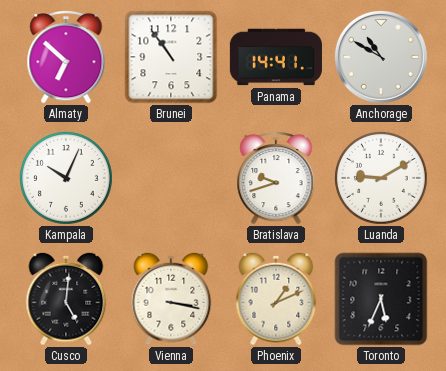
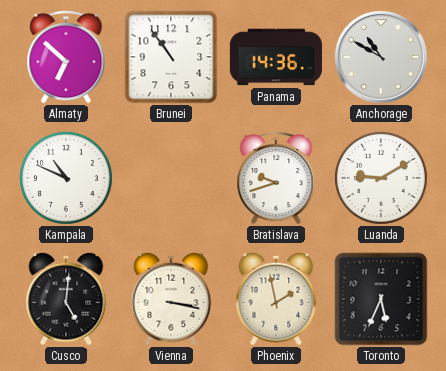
Panama: 14:41 -> 14:36
Kampala: 10:04 -> 10:49
Phoenix: 1:11 -> 1:58
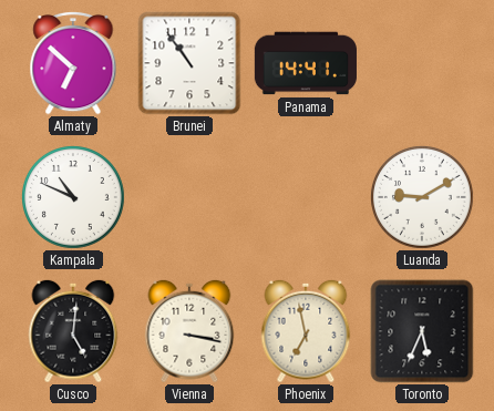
Panama: 14:36 -> 14:41
Anchorage: 10:50 -> none
Bratislava: 9:42 -> none
Phoenix: 1:58 -> 6:58
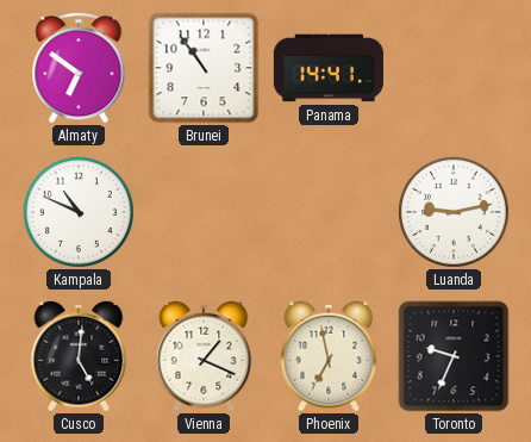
Almaty: 6:52 -> 6:51
Luanda: 9:10 -> 9:13
Vienna: 3:17 -> 1:19
Toronto: 5:34 -> 9:34
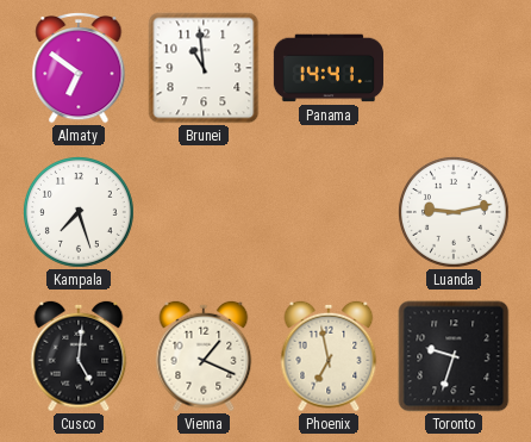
Brunei: 10:54 -> 10:59
Kampala: 10:49 -> 7:27
Toronto: 9:34 -> 9:33
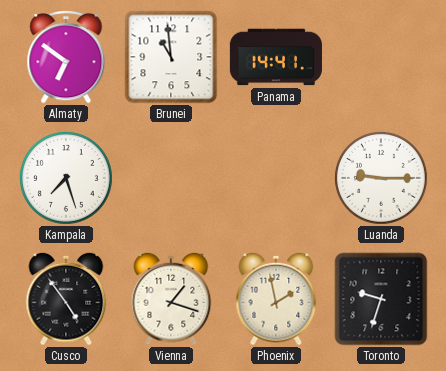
Luanda: 9:13 -> 9:15
Cusco: 5:01 -> 4:54
Vienna: 1:19 -> 1:18
Phoenix: 6:58 -> 1:58
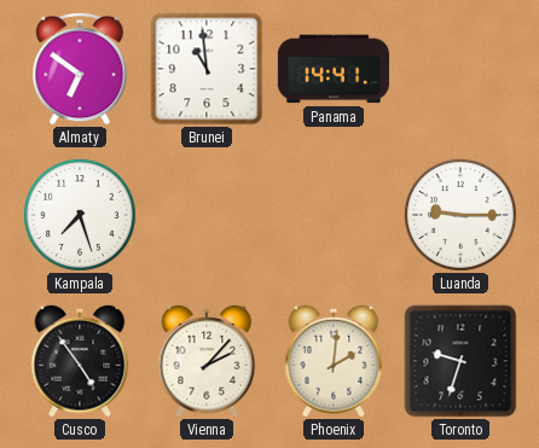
Vienna: 1:18 -> 2:07
Phoenix: 1:58 -> 2:01
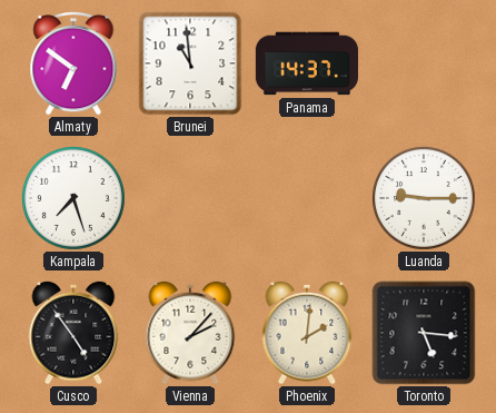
Panama: 14:41 -> 14:37
Toronto: 9:33 -> 5:16
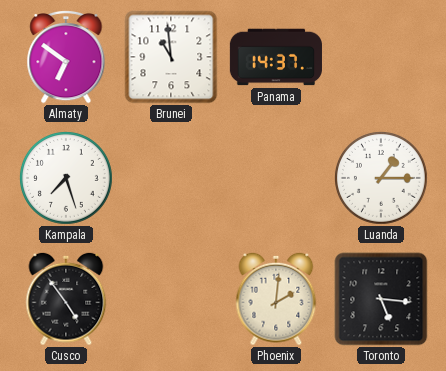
Luanda: 9:15 -> 1:15
Vienna: 2:07 -> none
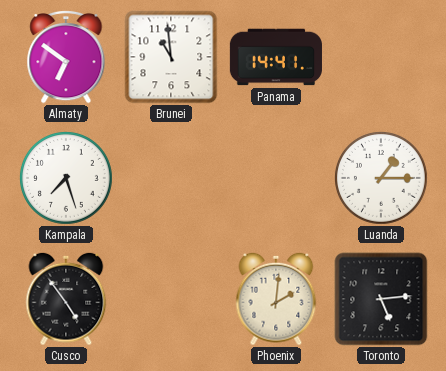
Panama: 14:37 -> 14:41
Toronto: 5:16 -> 5:14
